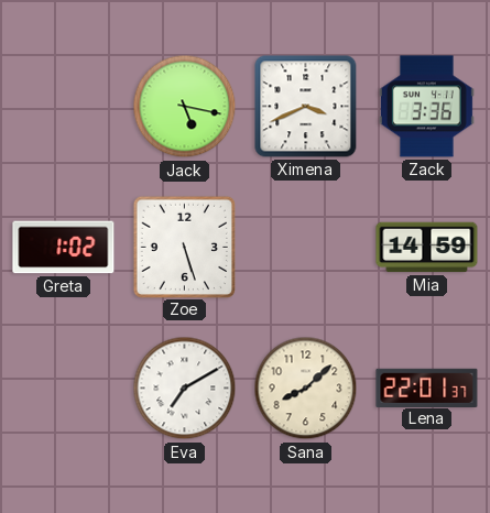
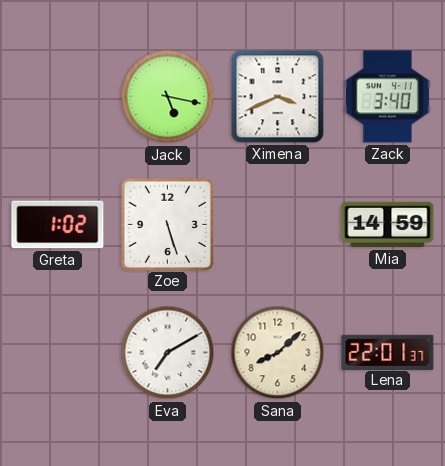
Zack: 3:36 -> 3:40
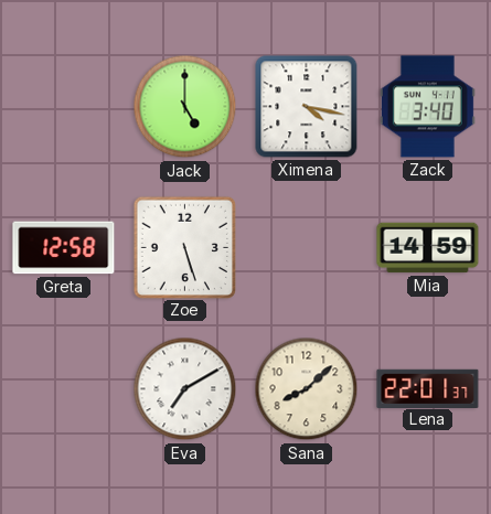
Jack: 5:17 -> 5:00
Ximena: 3:41 -> 4:17
Greta: 1:02 -> 12:58
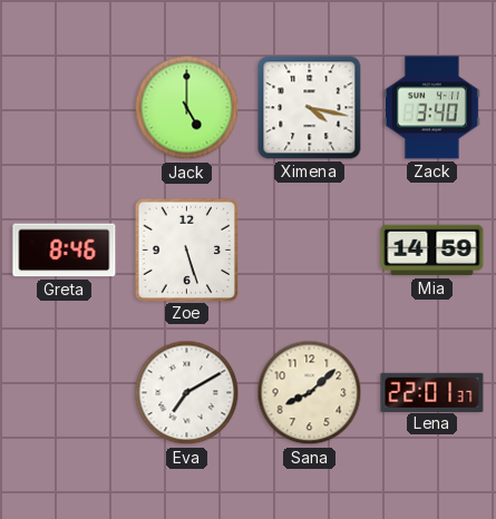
Greta: 12:58 -> 8:46
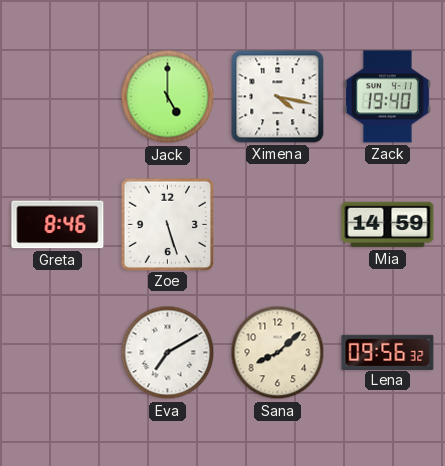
Zack: 3:40 -> 19:40
Lena: 22:01 -> 09:56
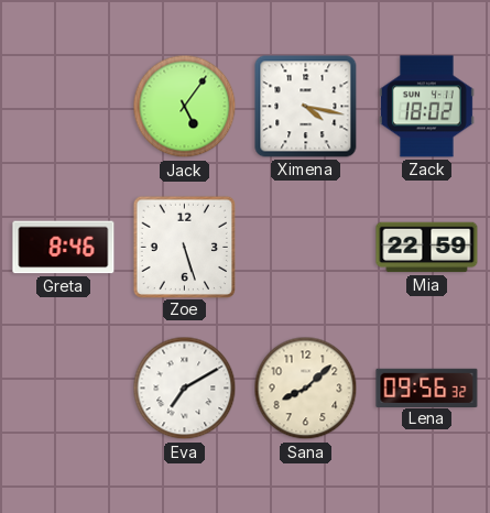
Jack: 5:00 -> 5:06
Zack: 19:40 -> 18:02
Mia: 14:59 -> 22:59
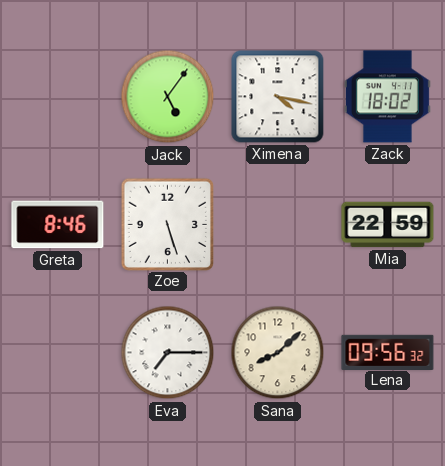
Eva: 7:10 -> 7:15
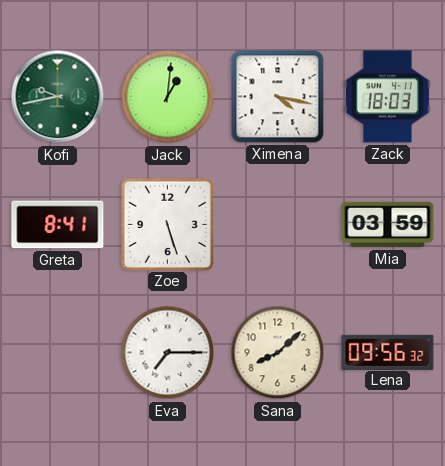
Kofi: none -> 9:43
Jack: 5:06 -> 1:01
Zack: 18:02 -> 18:03
Greta: 8:46 -> 8:41
Mia: 22:59 -> 03:59
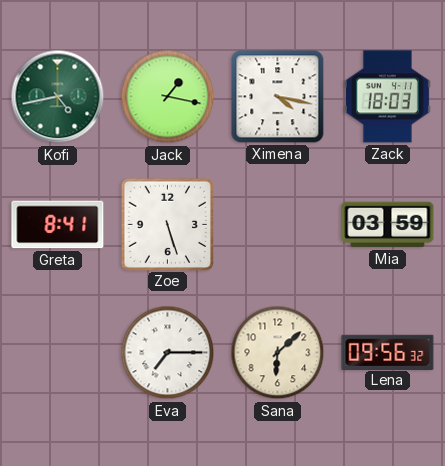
Kofi: 9:43 -> 4:43
Jack: 1:01 -> 1:17
Sana: 8:08 -> 6:08
